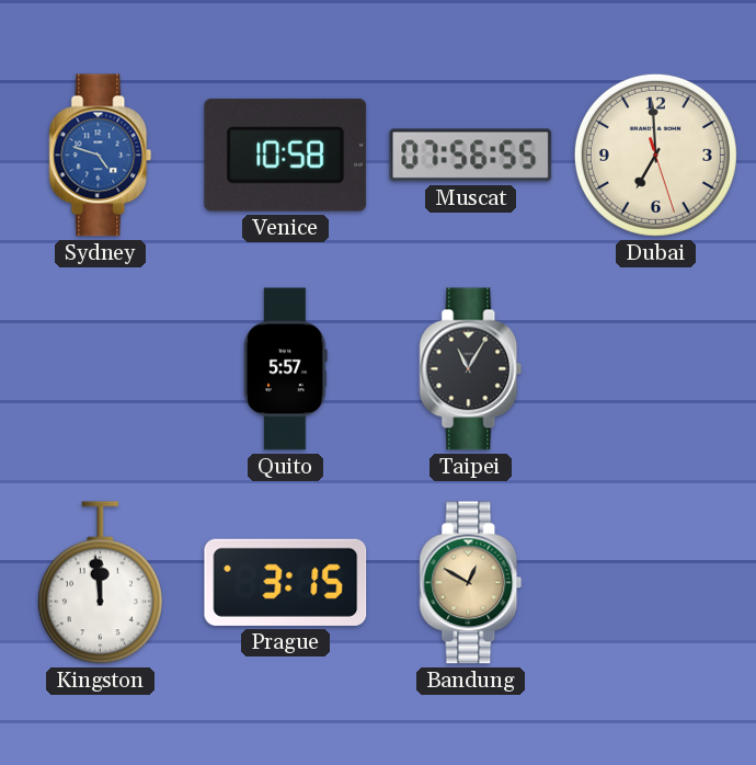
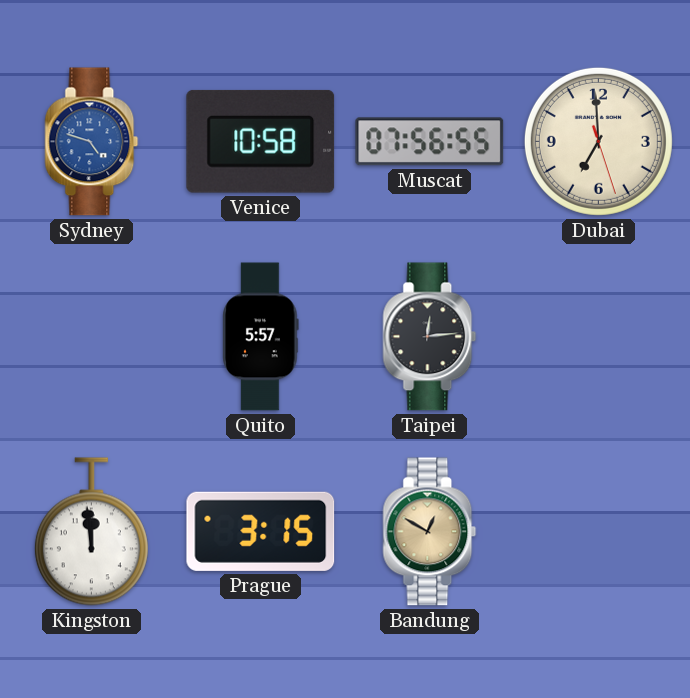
Taipei: 11:05 -> 12:14
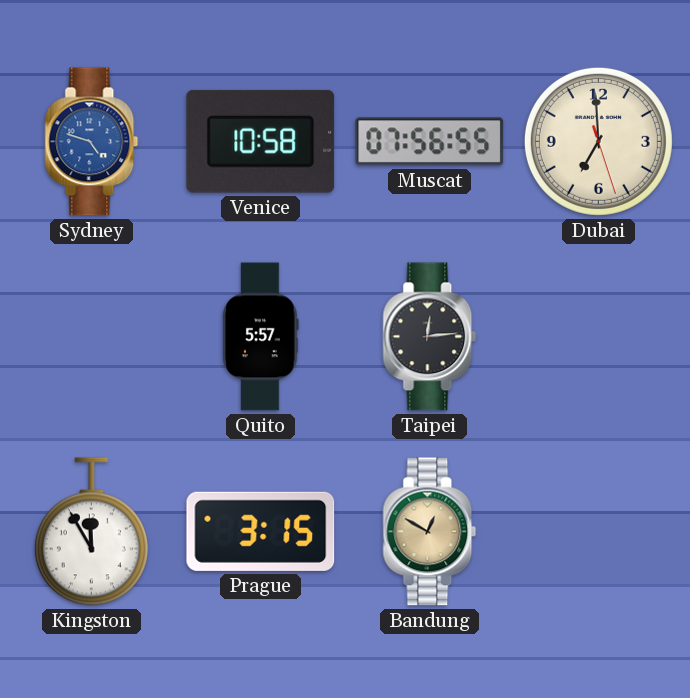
Kingston: 11:59 -> 11:55
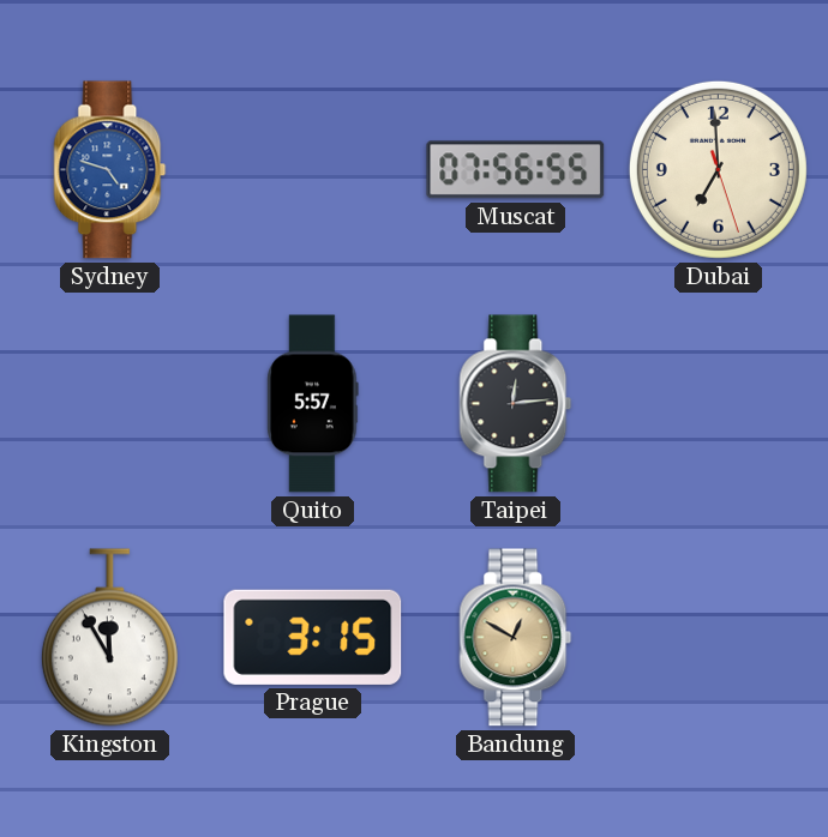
Venice: 10:58 -> none
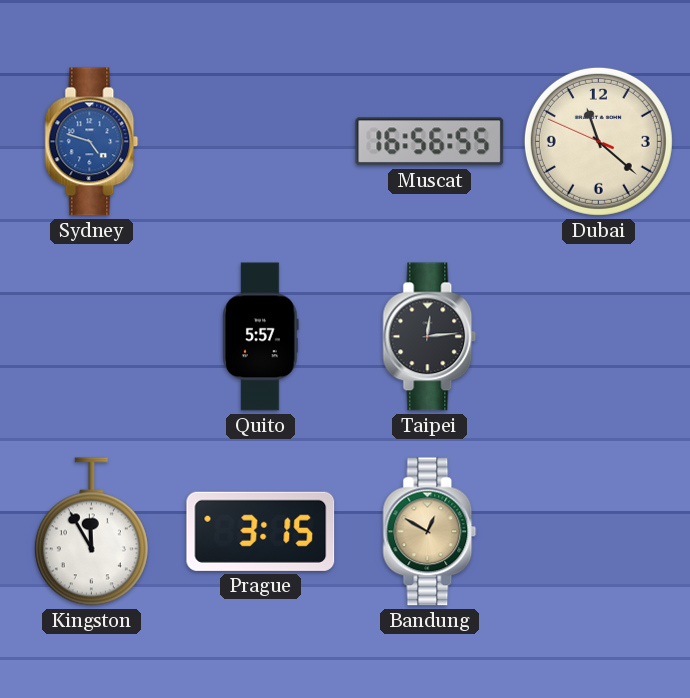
Muscat: 07:56 -> 16:56
Dubai: 6:59 -> 11:21
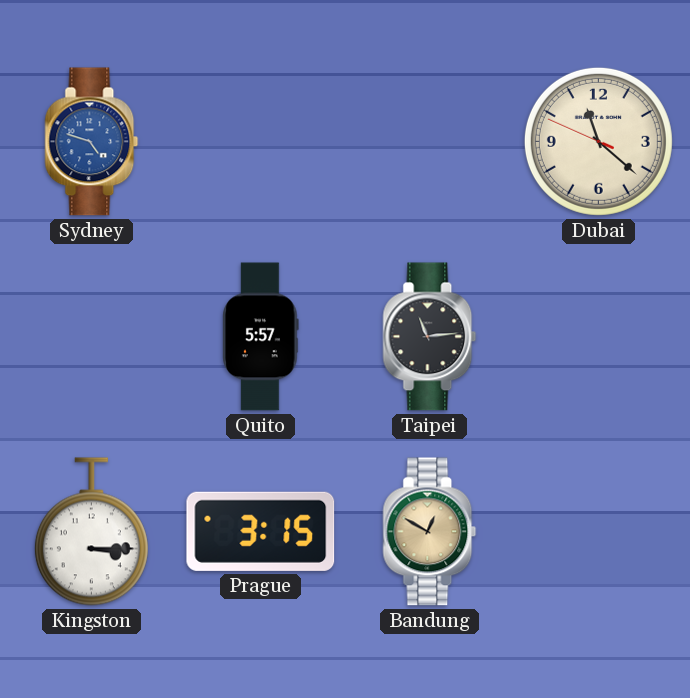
Muscat: 16:56 -> none
Taipei: 12:14 -> 11:14
Kingston: 11:55 -> 3:15
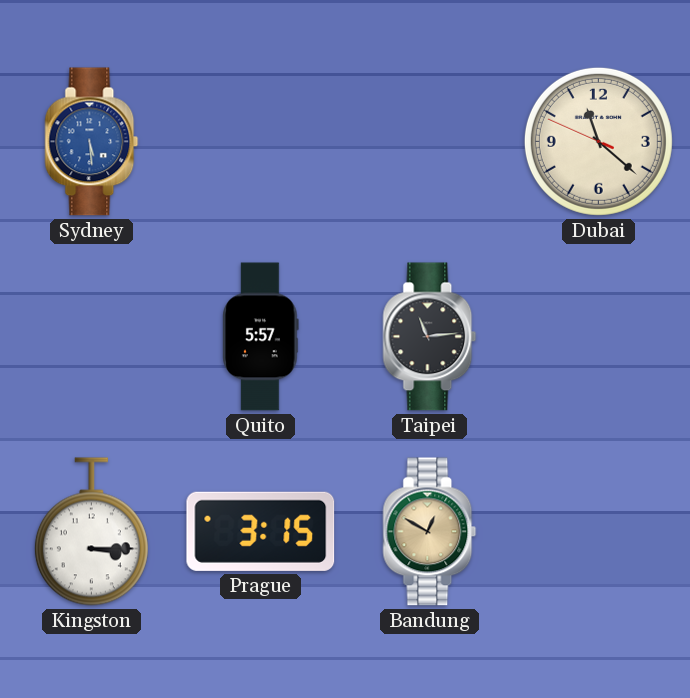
Sydney: 4:48 -> 5:29
